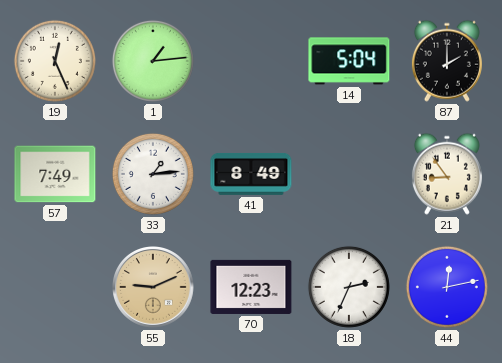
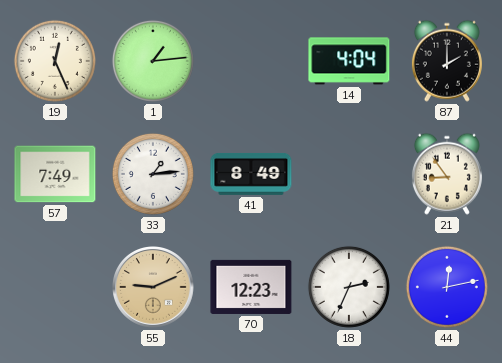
14: 5:04 -> 4:04
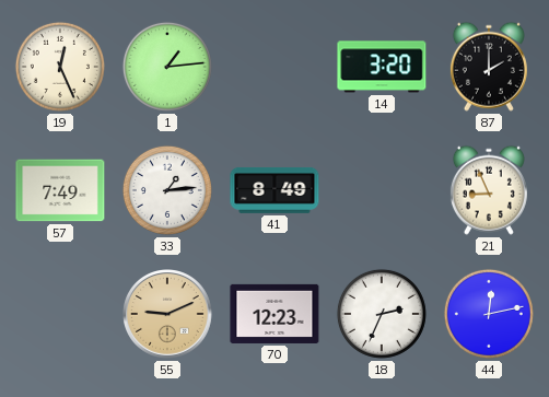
14: 4:04 -> 3:20
21: 8:54 -> 8:56
